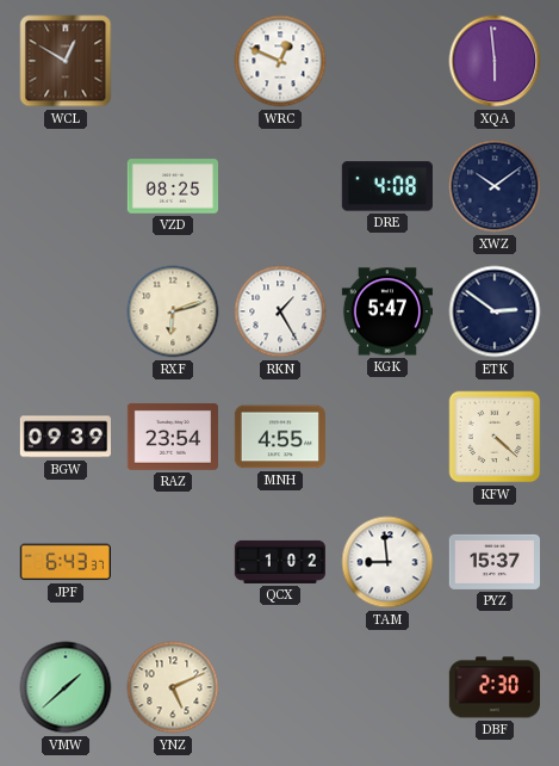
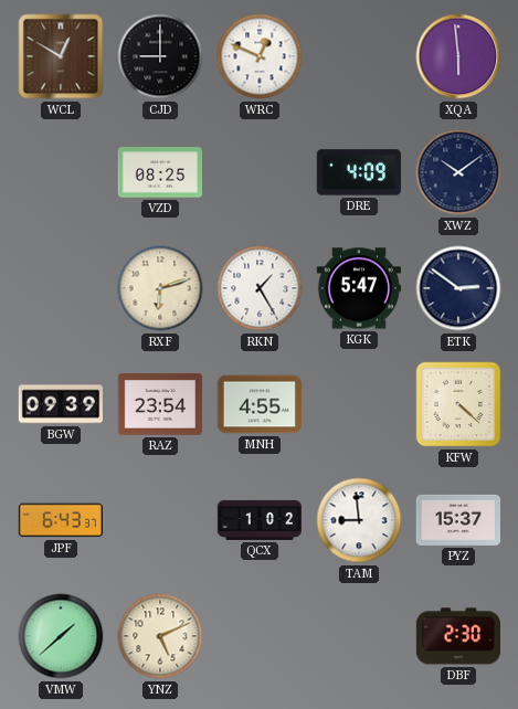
CJD: none -> 9:00
DRE: 4:08 -> 4:09
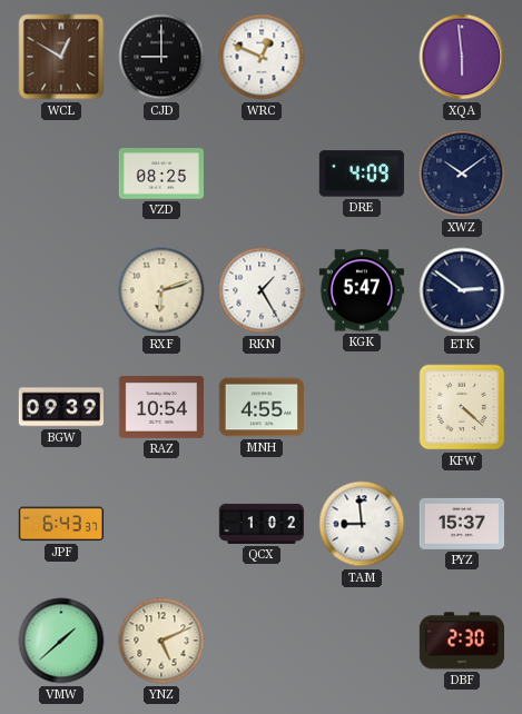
RAZ: 23:54 -> 10:54
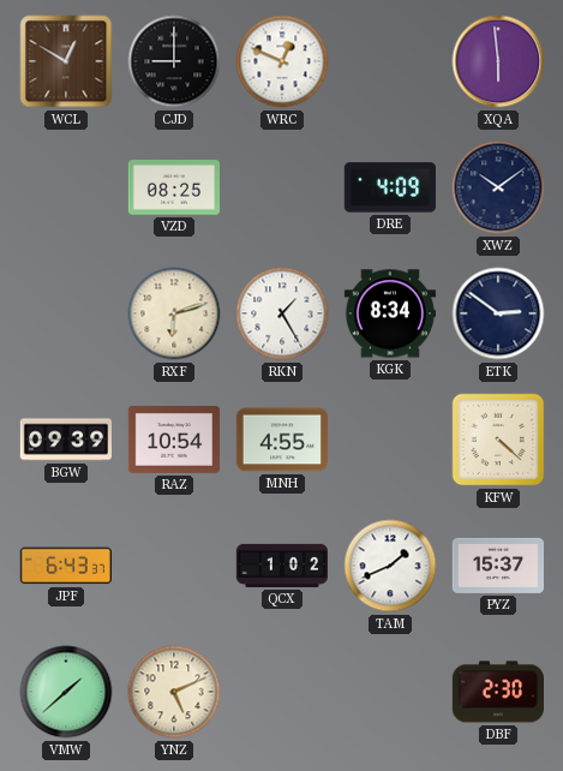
KGK: 5:47 -> 8:34
TAM: 8:59 -> 1:41
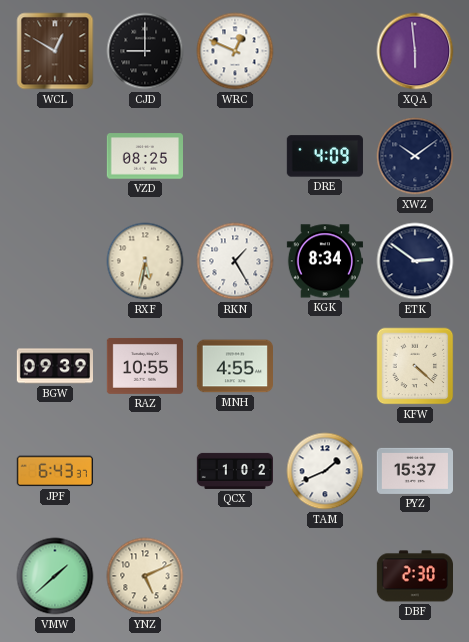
RXF: 6:12 -> 5:32
RAZ: 10:54 -> 10:55
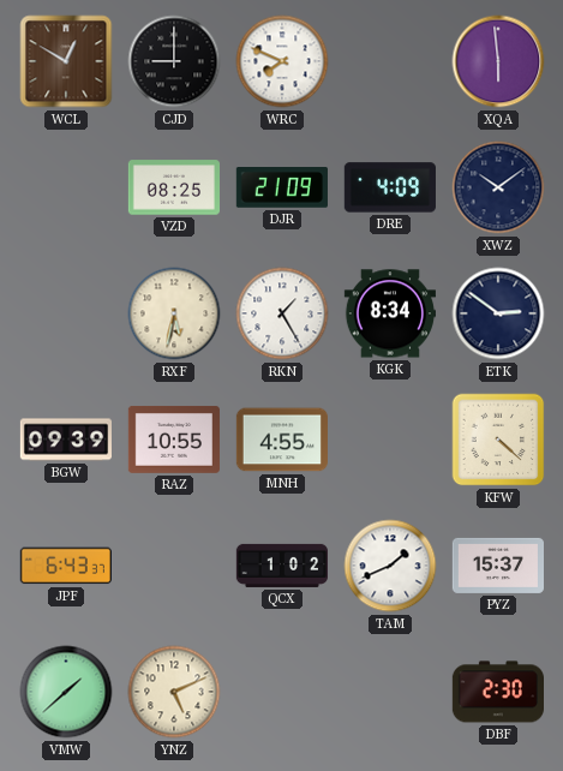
WRC: 12:49 -> 7:49
DJR: none -> 21:09
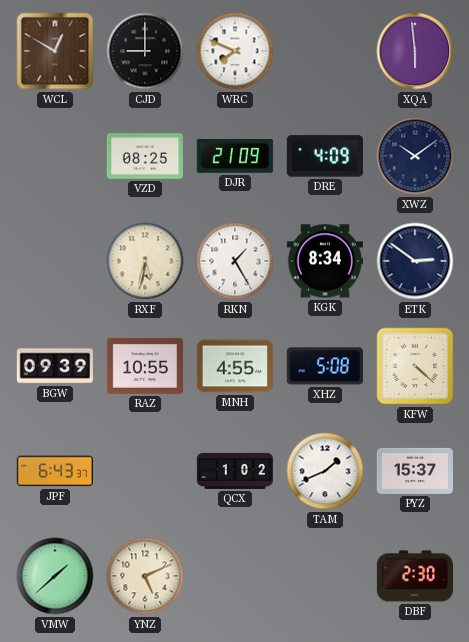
XHZ: none -> 5:08
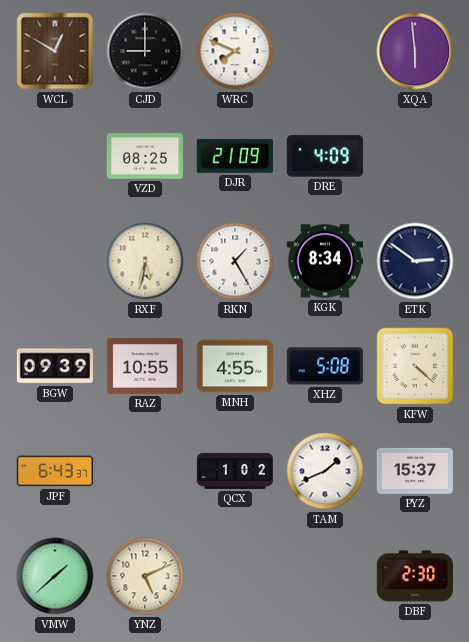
XWZ: 10:09 -> none
